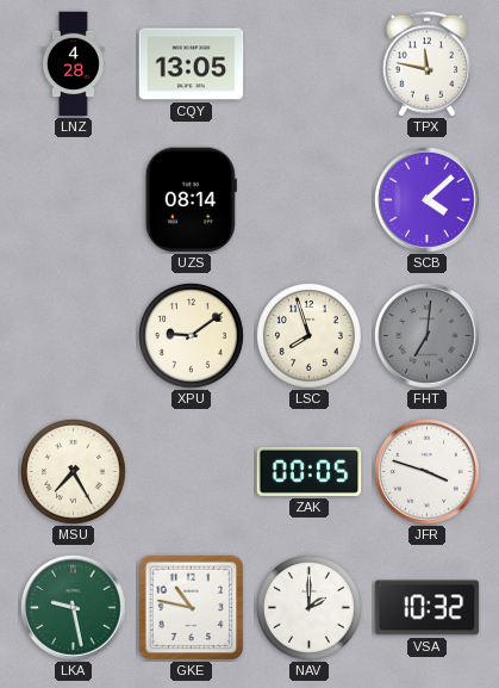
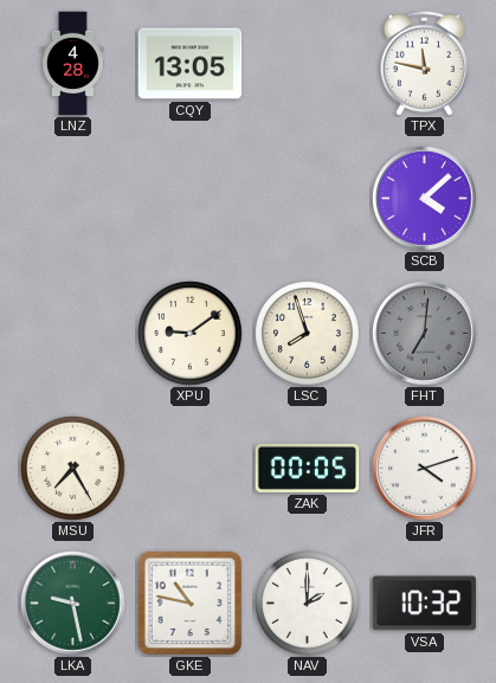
UZS: 08:14 -> none
JFR: 3:48 -> 4:12
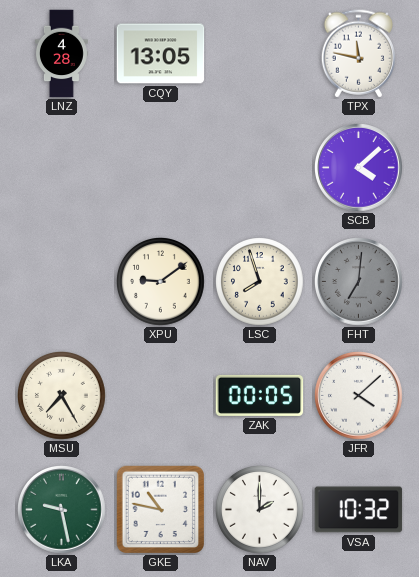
JFR: 4:12 -> 4:08
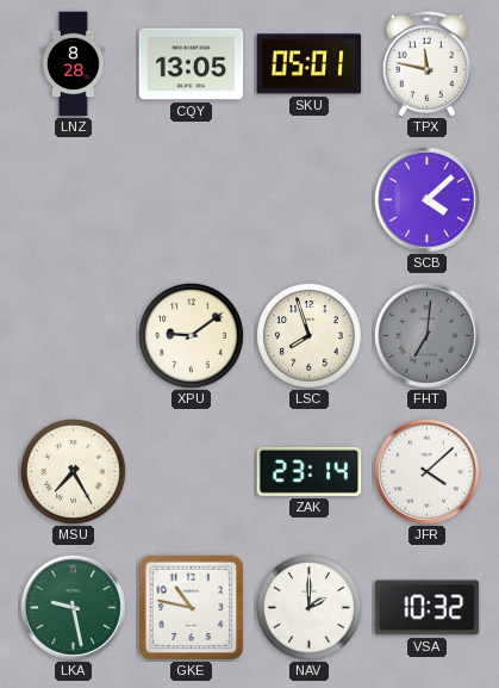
LNZ: 4:28 -> 8:28
SKU: none -> 05:01
ZAK: 00:05 -> 23:14
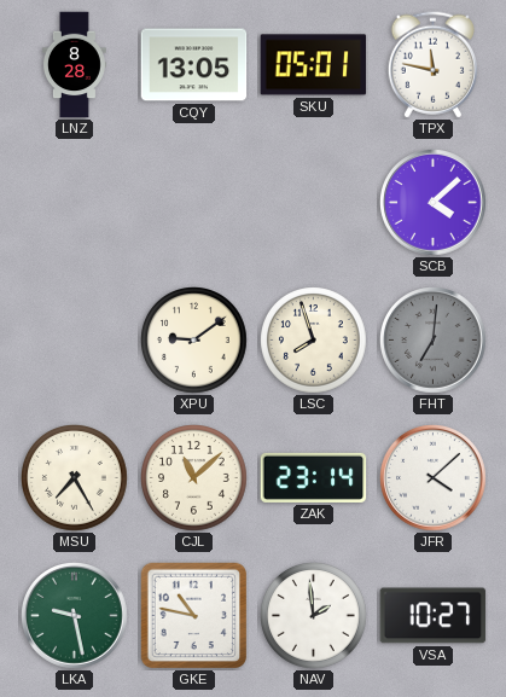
CJL: none -> 11:08
NAV: 2:00 -> 1:59
VSA: 10:32 -> 10:27
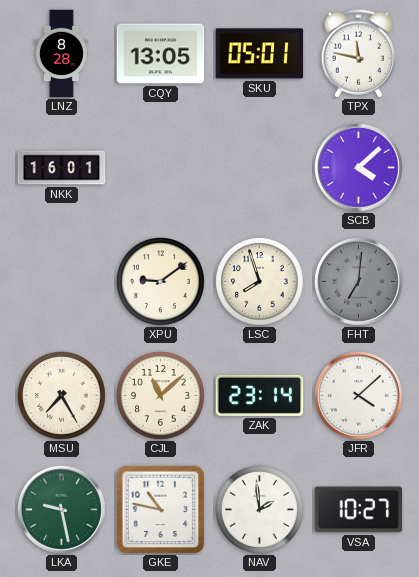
NKK: none -> 16:01
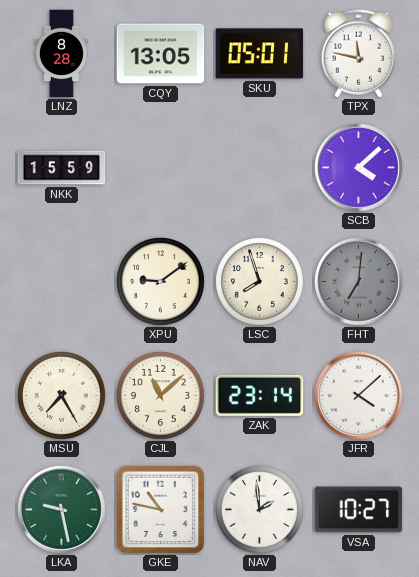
NKK: 16:01 -> 15:59
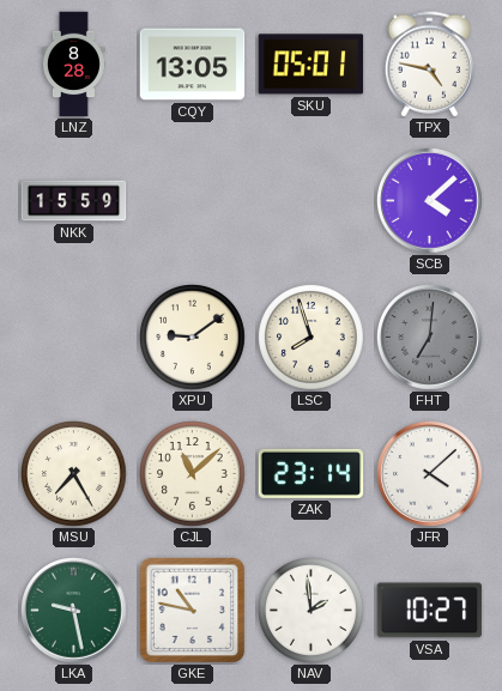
TPX: 11:47 -> 4:47
